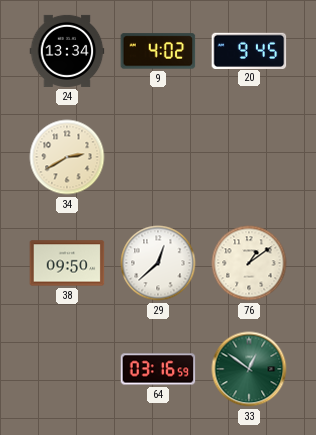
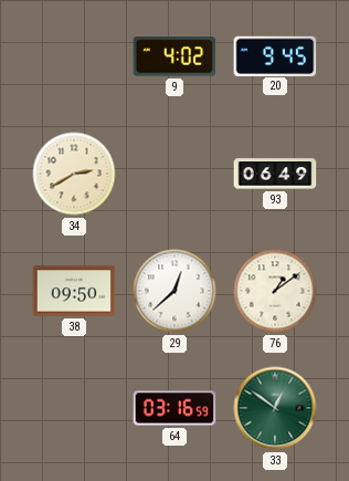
24: 13:34 -> none
93: none -> 06:49
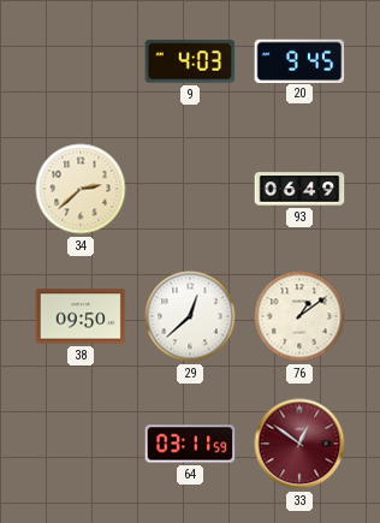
9: 4:02 -> 4:03
34: 2:40 -> 2:38
64: 03:16 -> 03:11
33 dial: green -> burgundy
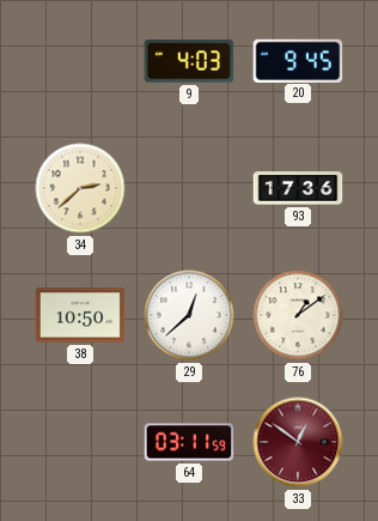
93: 06:49 -> 17:36
38: 09:50 -> 10:50
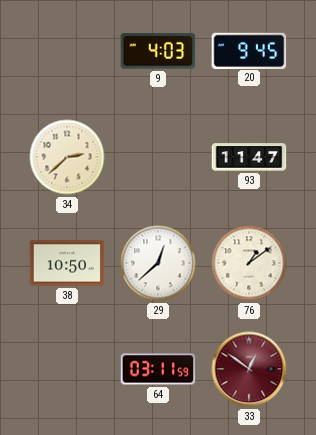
93: 17:36 -> 11:47
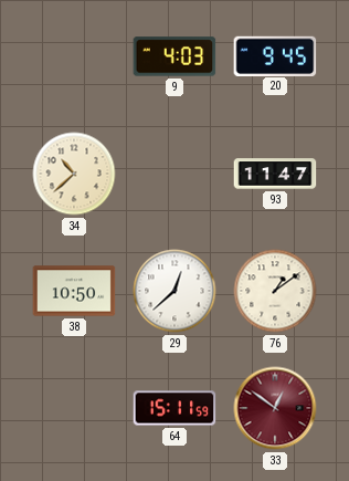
34: 2:38 -> 10:38
64: 03:11 -> 15:11
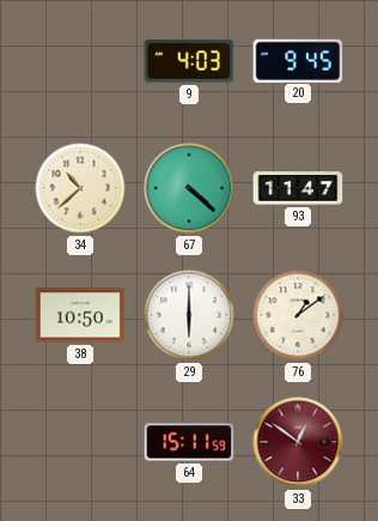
67: none -> 4:22
29: 12:38 -> 6:00
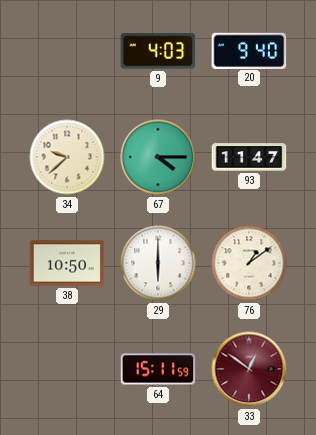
20: 9:45 -> 9:40
34: 10:38 -> 9:38
67: 4:22 -> 4:15
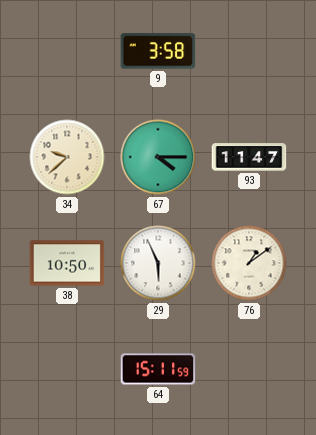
9: 4:03 -> 3:58
20: 9:40 -> none
29: 6:00 -> 5:56
33: 12:51 -> none
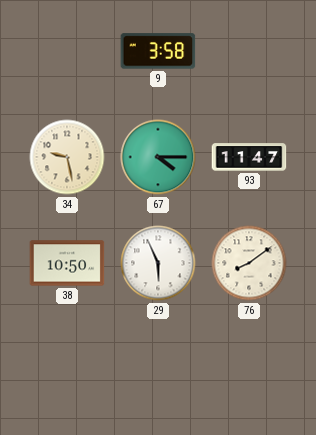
34: 9:38 -> 9:28
76: 1:09 -> 8:09
64: 15:11 -> none
